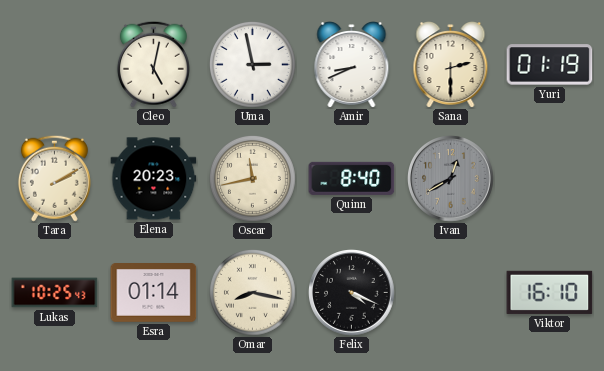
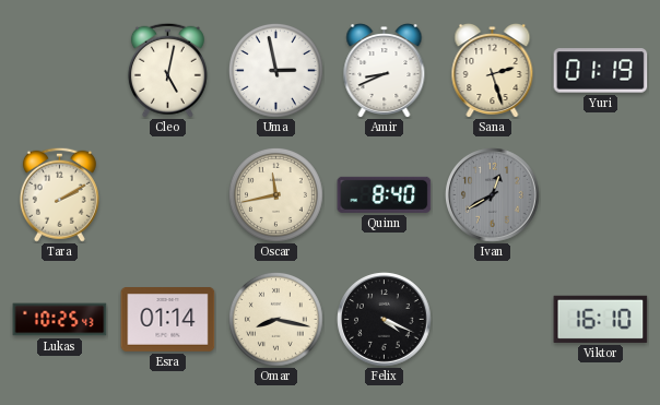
Sana: 2:30 -> 2:27
Elena: 20:23 -> none
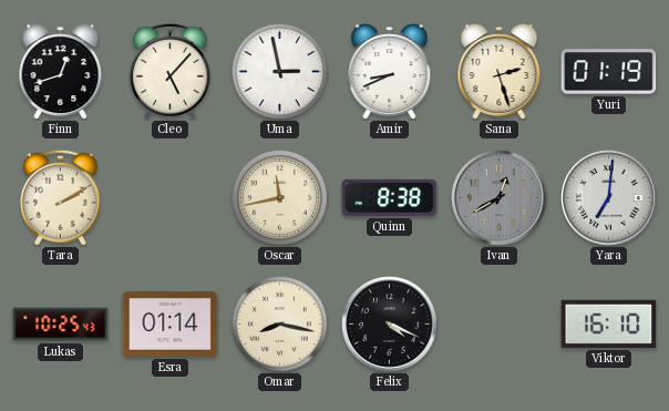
Finn: none -> 12:42
Cleo: 5:02 -> 5:07
Quinn: 8:40 -> 8:38
Yara: none -> 7:01
